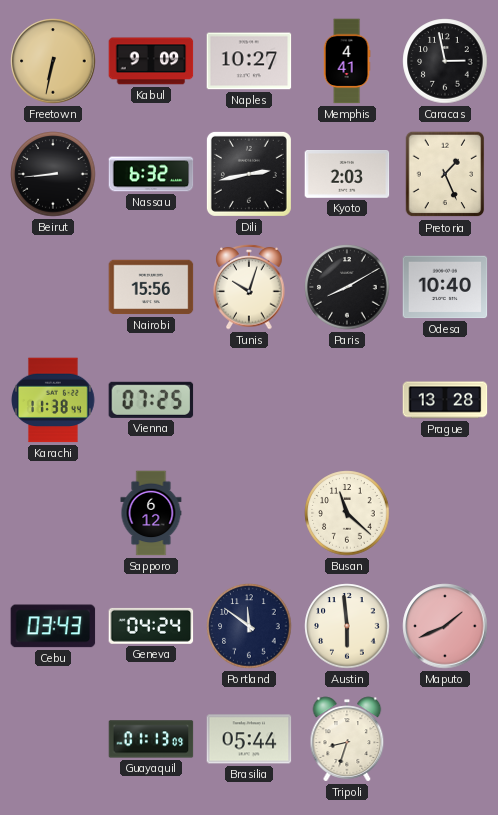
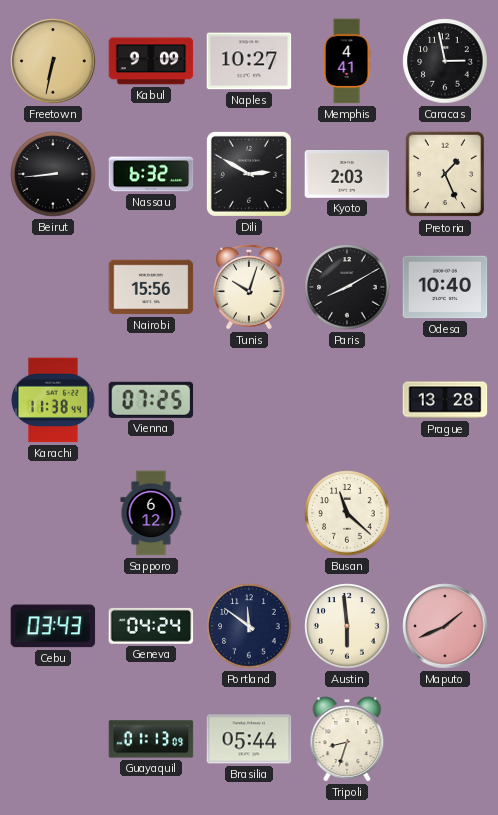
Dili: 2:43 -> 2:50
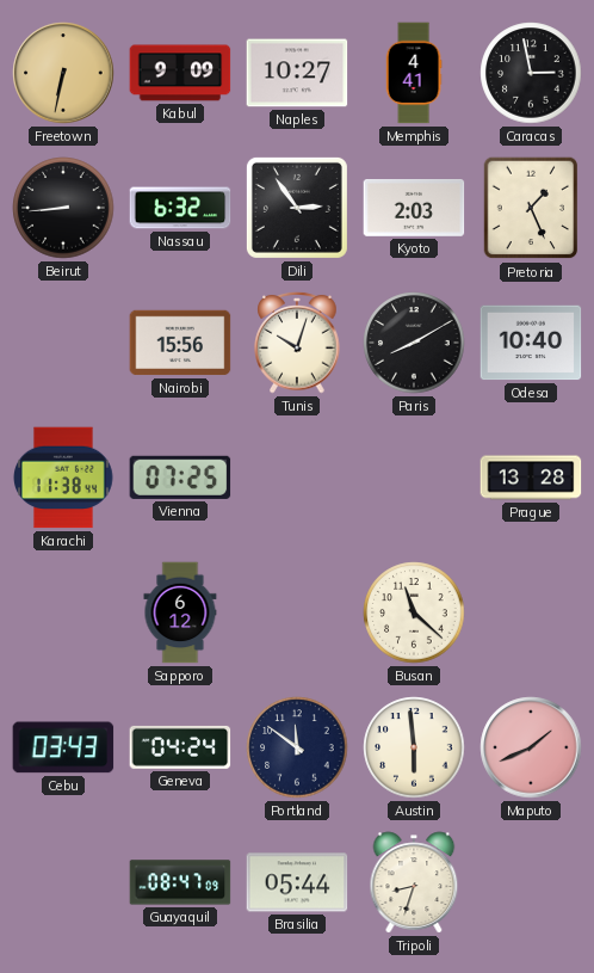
Dili: 2:50 -> 2:54
Guayaquil: 01:13 -> 08:47
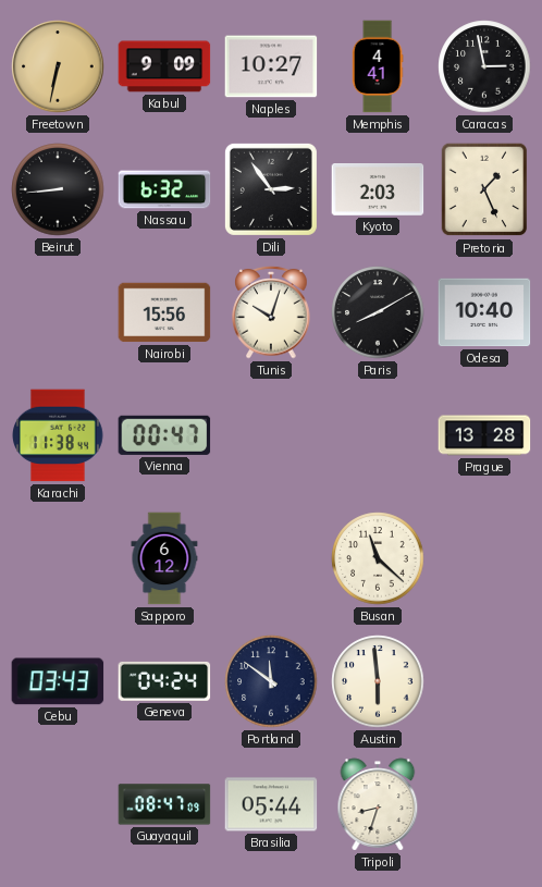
Vienna: 07:25 -> 00:47
Maputo: 1:41 -> none
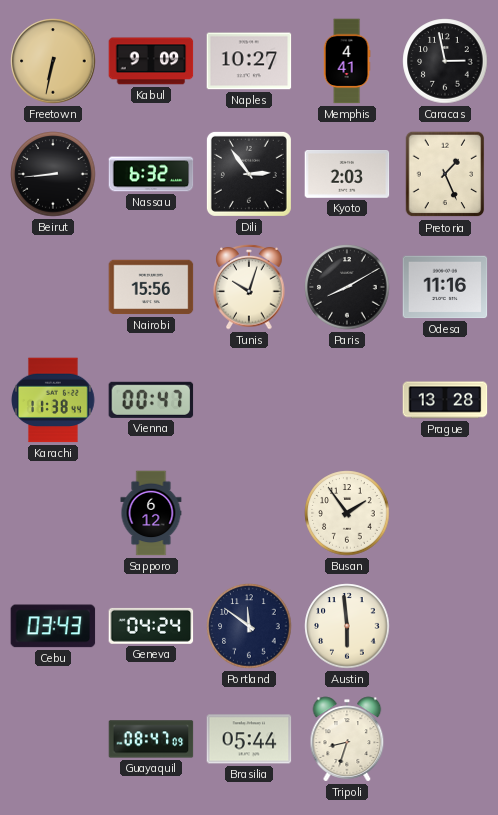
Odesa: 10:40 -> 11:16
Busan: 11:22 -> 1:54
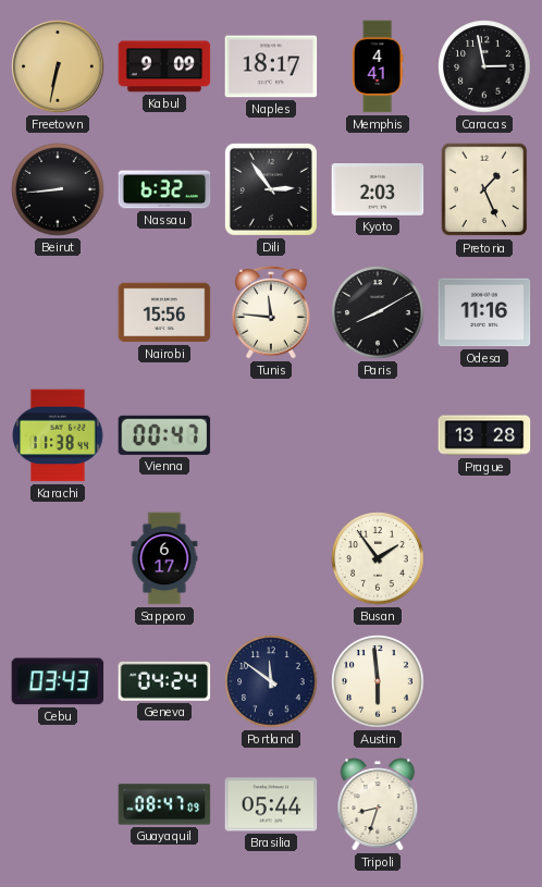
Naples: 10:27 -> 18:17
Tunis: 10:03 -> 11:46
Sapporo: 6:12 -> 6:17
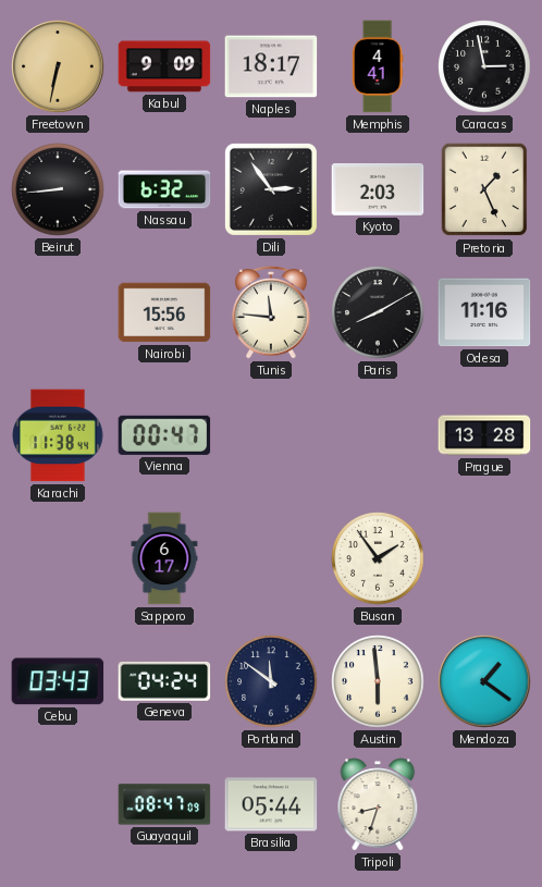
Mendoza: none -> 1:21
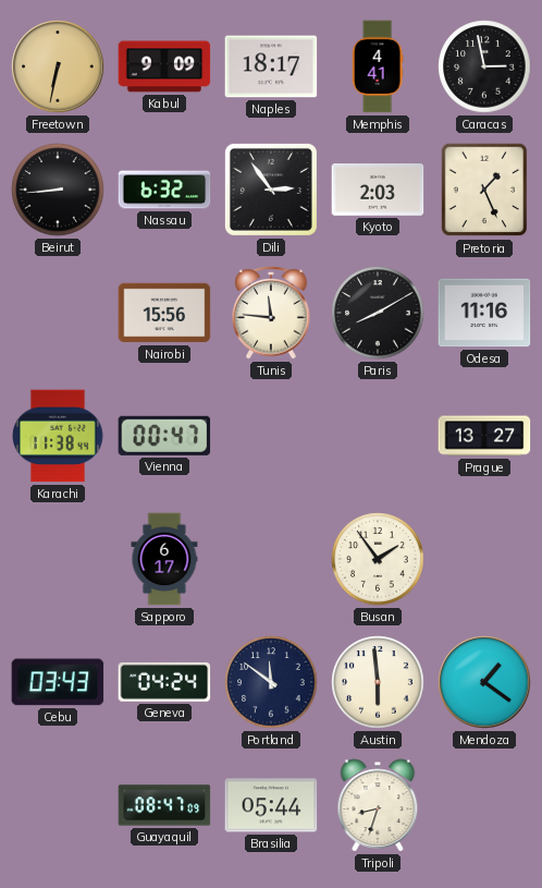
Prague: 13:28 -> 13:27
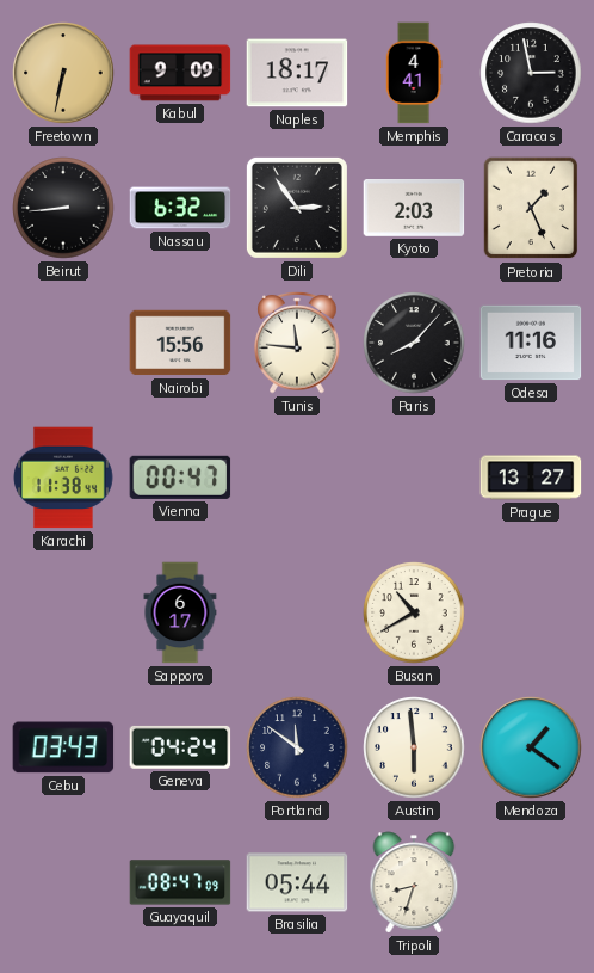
Paris: 8:10 -> 8:07
Busan: 1:54 -> 10:40
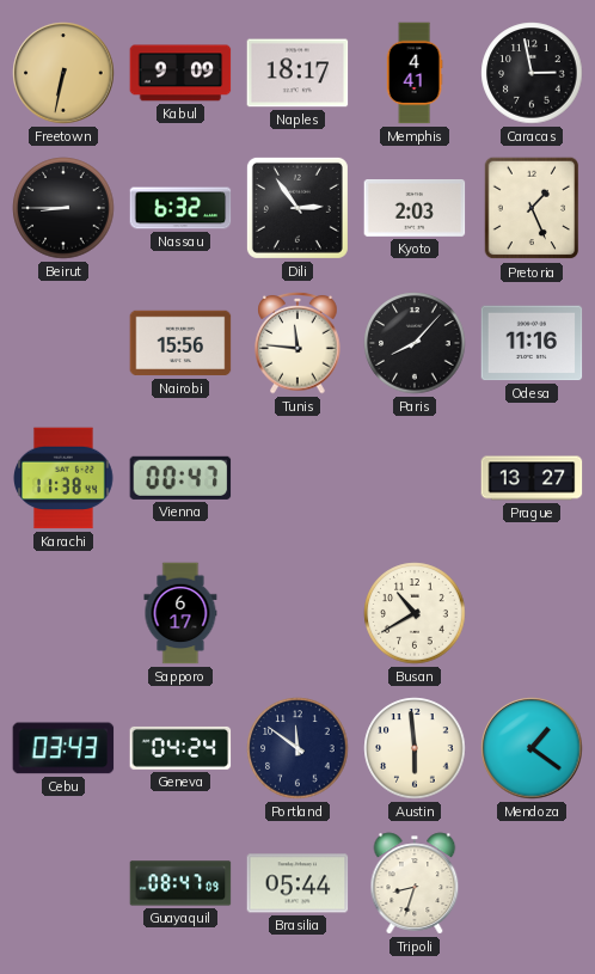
Beirut: 8:44 -> 8:45
